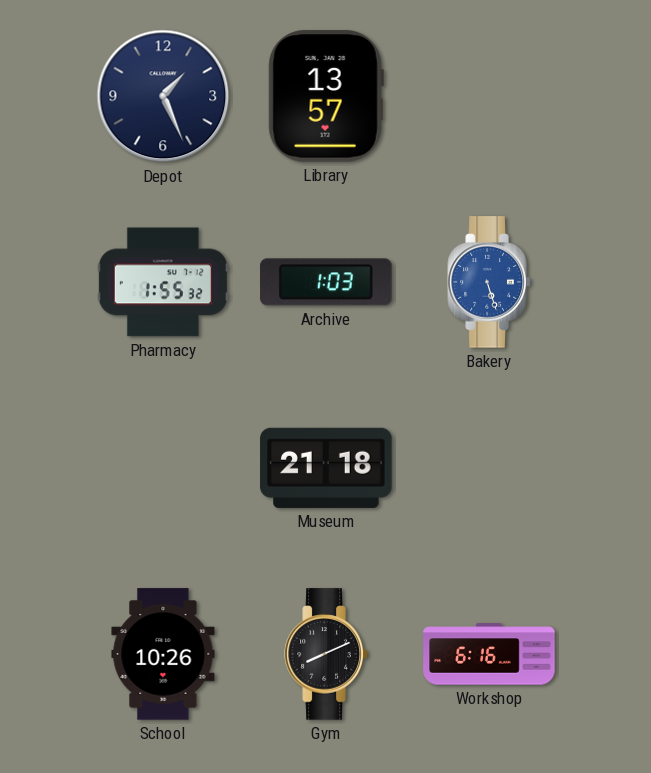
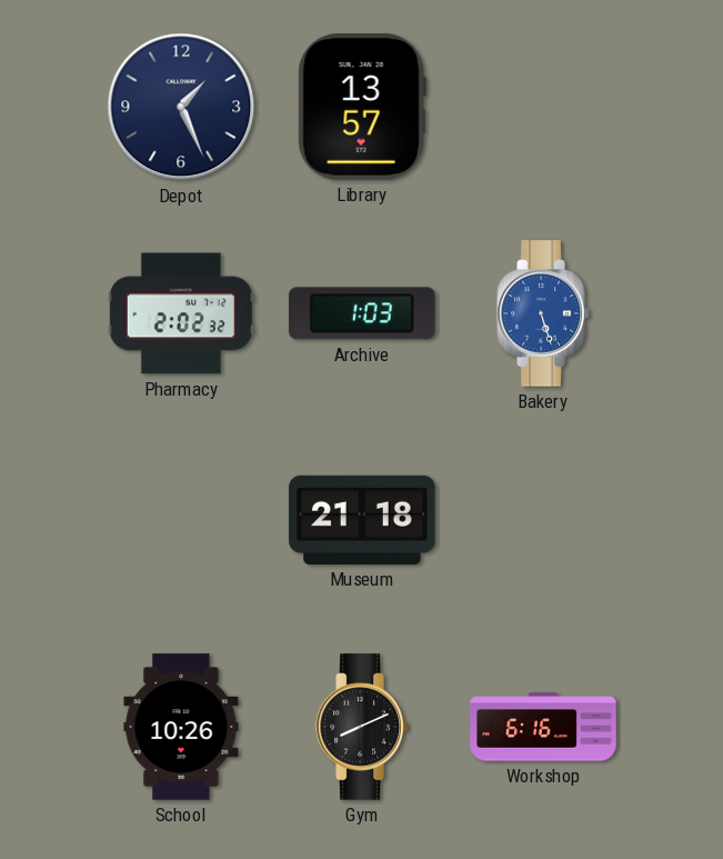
Pharmacy: 1:55 -> 2:02
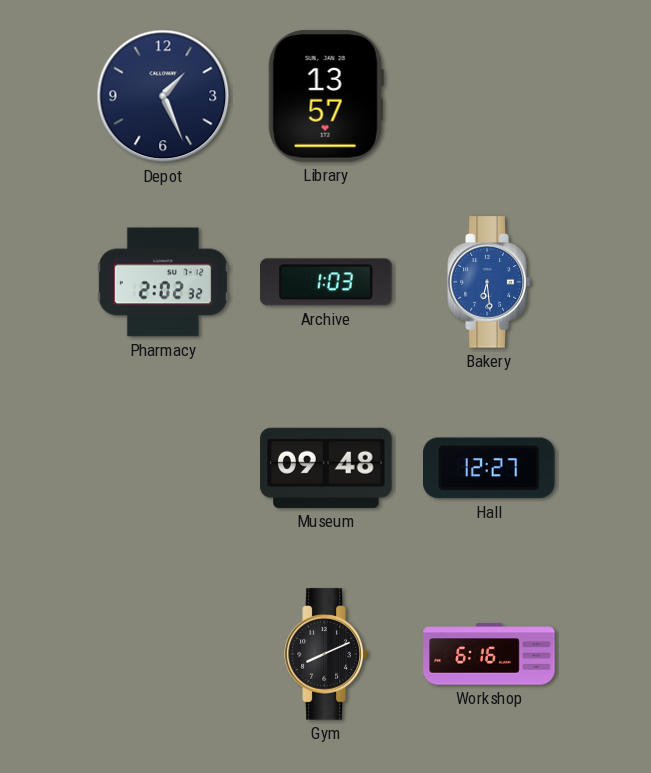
Bakery: 5:27 -> 6:29
Museum: 21:18 -> 09:48
Hall: none -> 12:27
School: 10:26 -> none
